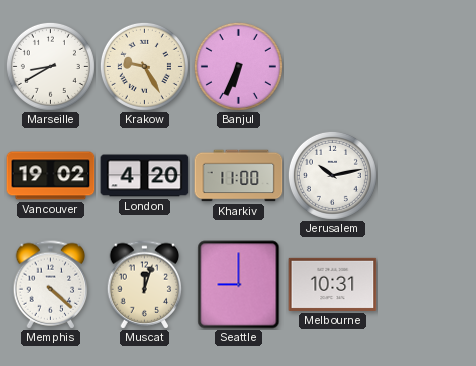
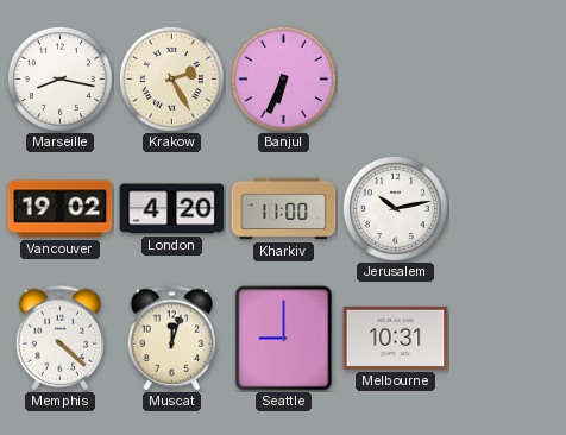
Marseille: 8:40 -> 8:17
Krakow: 9:25 -> 2:25
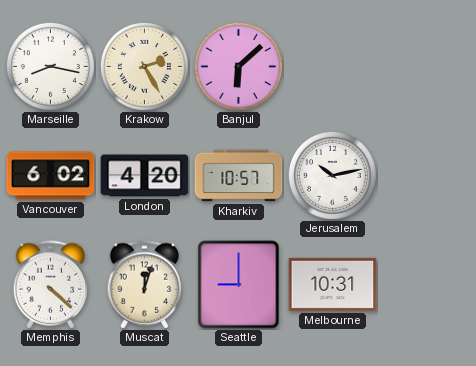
Banjul: 6:34 -> 6:08
Vancouver: 19:02 -> 6:02
Kharkiv: 11:00 -> 10:57
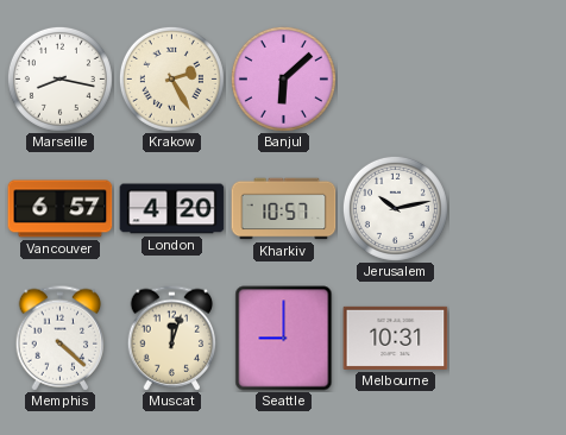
Vancouver: 6:02 -> 6:57
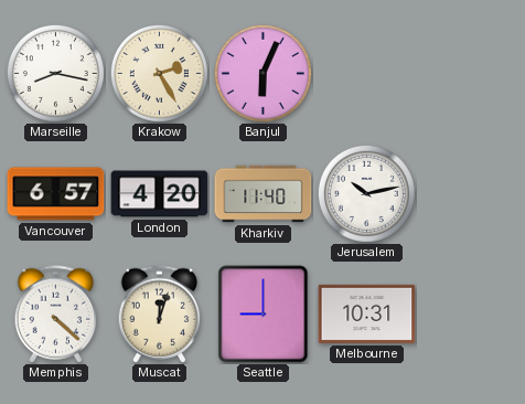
Banjul: 6:08 -> 6:04
Kharkiv: 10:57 -> 11:40
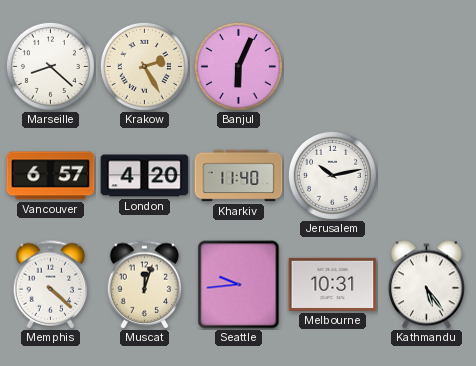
Marseille: 8:17 -> 8:22
Seattle: 9:00 -> 9:44
Kathmandu: none -> 5:24
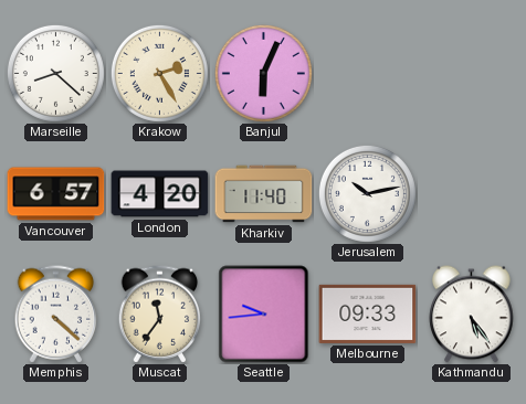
Muscat: 12:03 -> 11:36
Melbourne: 10:31 -> 09:33
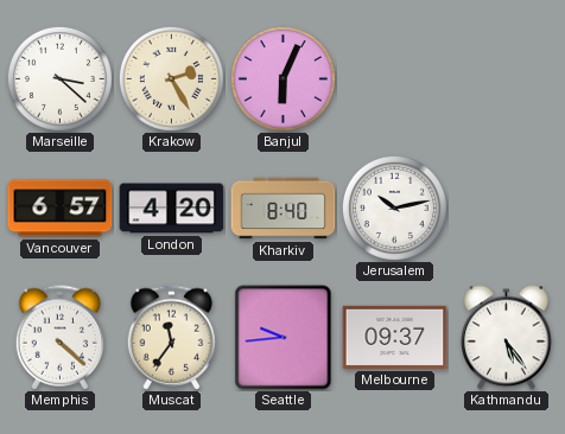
Marseille: 8:22 -> 3:22
Kharkiv: 11:40 -> 8:40
Melbourne: 09:33 -> 09:37
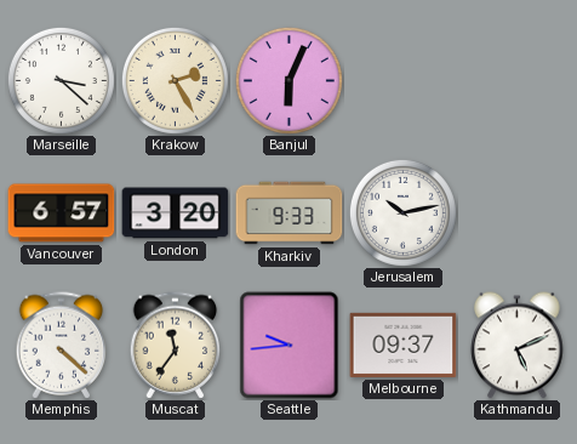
London: 4:20 -> 3:20
Kharkiv: 8:40 -> 9:33
Kathmandu: 5:24 -> 5:11
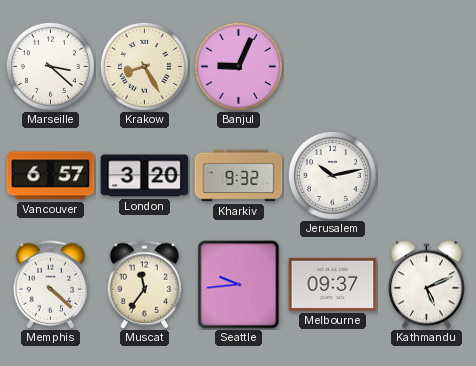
Krakow: 2:25 -> 8:25
Banjul: 6:04 -> 9:04
Kharkiv: 9:33 -> 9:32
